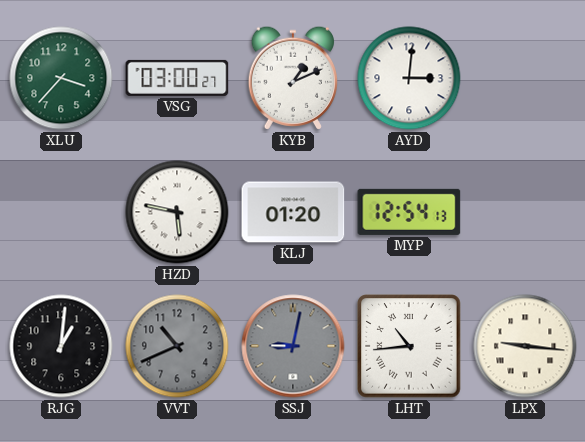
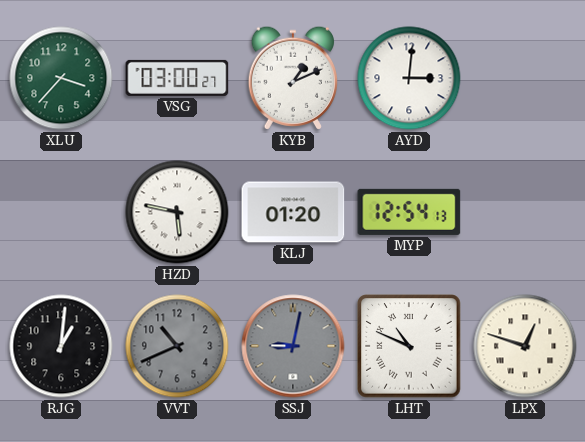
LHT: 10:44 -> 10:49
LPX: 9:16 -> 12:48
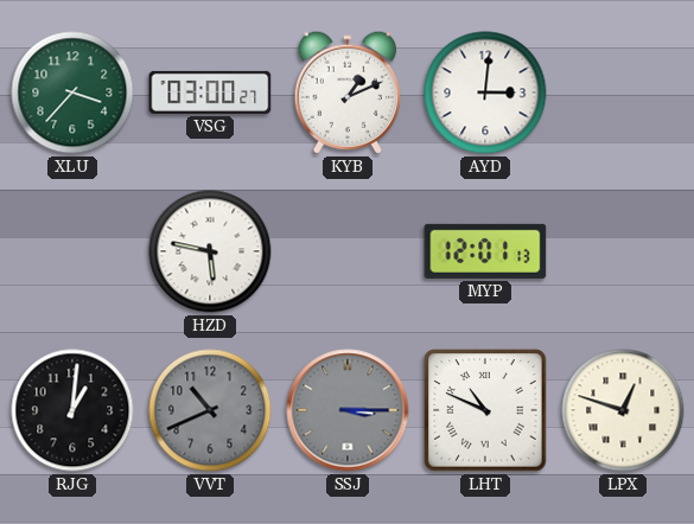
KLJ: 01:20 -> none
MYP: 12:54 -> 12:01
SSJ: 9:02 -> 3:15
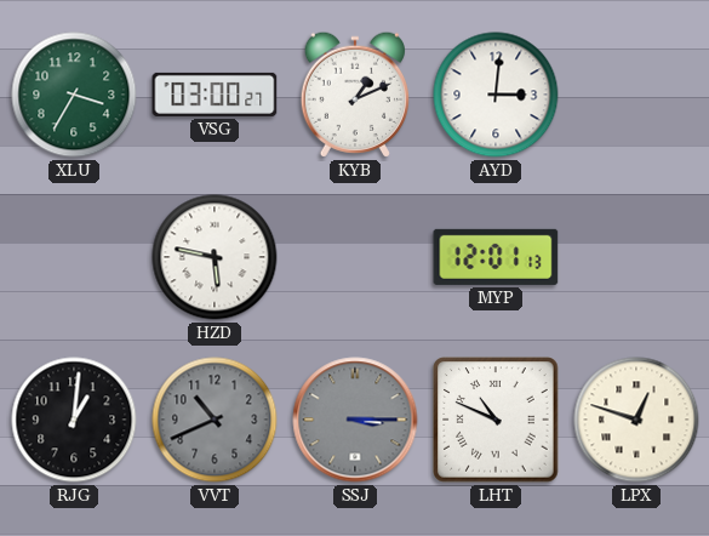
XLU: 3:37 -> 3:35
